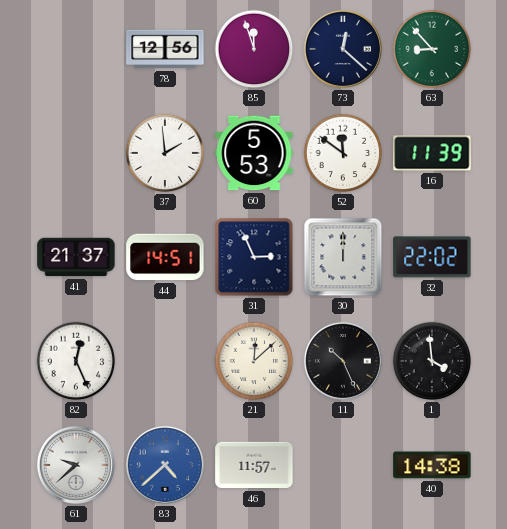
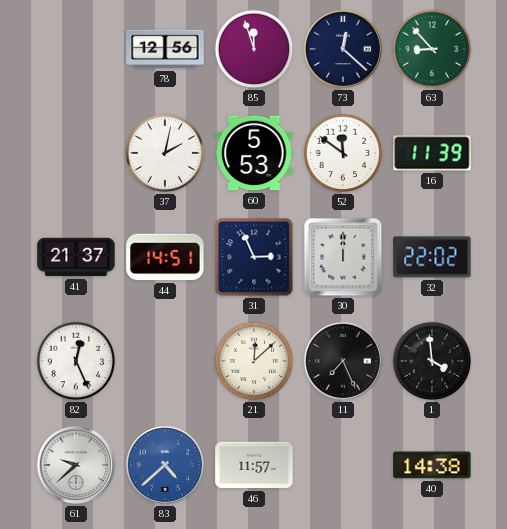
37: 1:59 -> 2:02
11: 10:26 -> 7:26
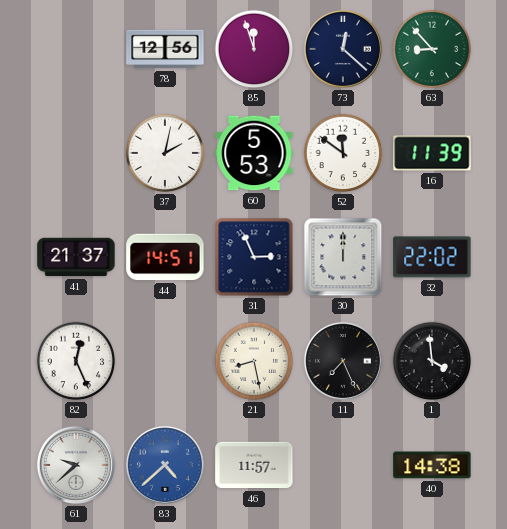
21: 12:08 -> 8:28
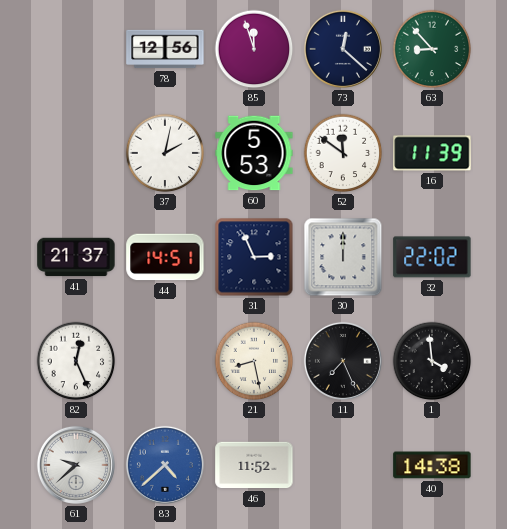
46: 11:57 -> 11:52
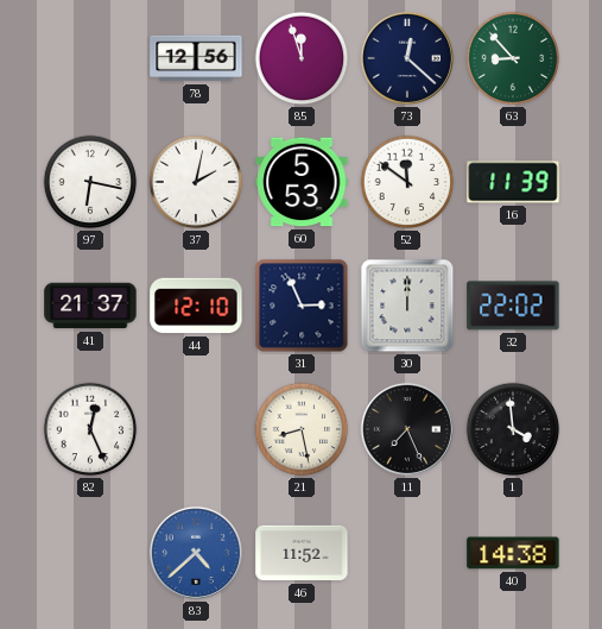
97: none -> 6:17
44: 14:51 -> 12:10
61: 9:38 -> none
